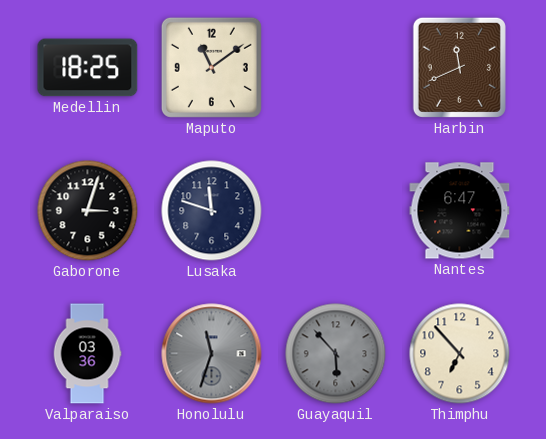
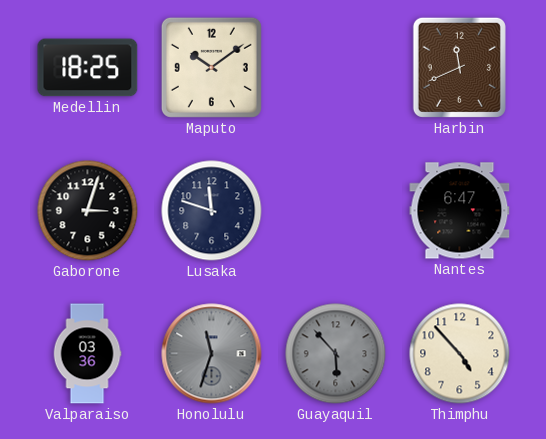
Maputo: 11:09 -> 10:09
Thimphu: 6:53 -> 4:53
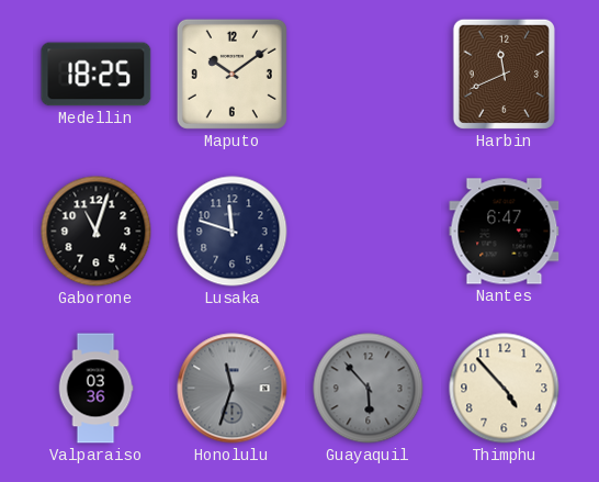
Gaborone: 3:03 -> 11:03
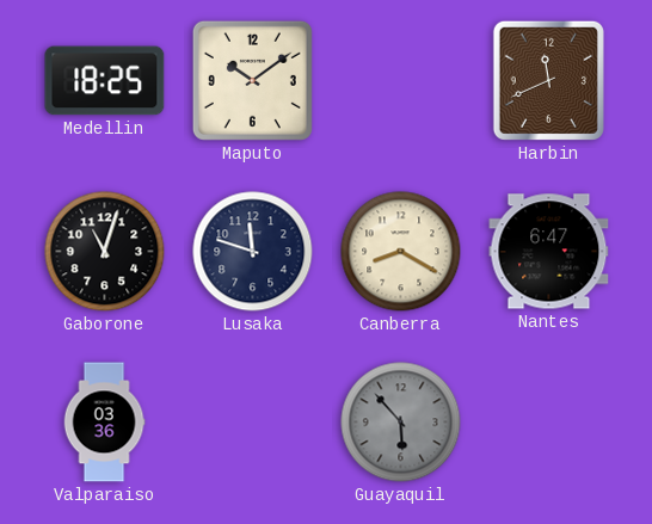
Canberra: none -> 8:20
Honolulu: 11:33 -> none
Thimphu: 4:53 -> none
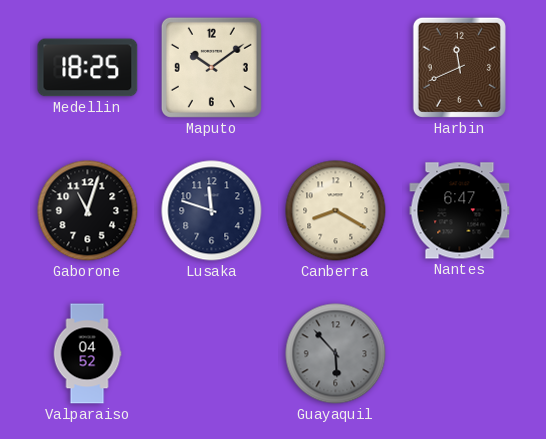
Valparaiso: 03:36 -> 04:52
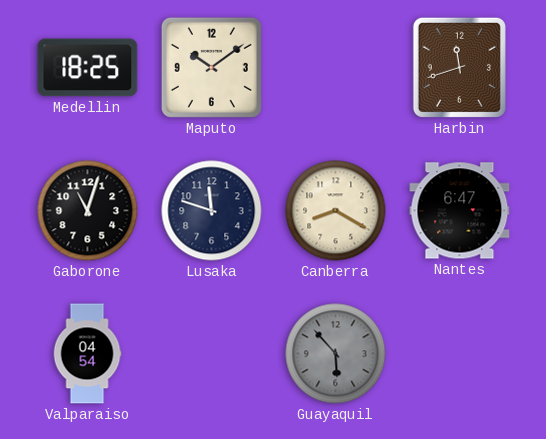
Harbin: 11:41 -> 11:42
Valparaiso: 04:52 -> 04:54
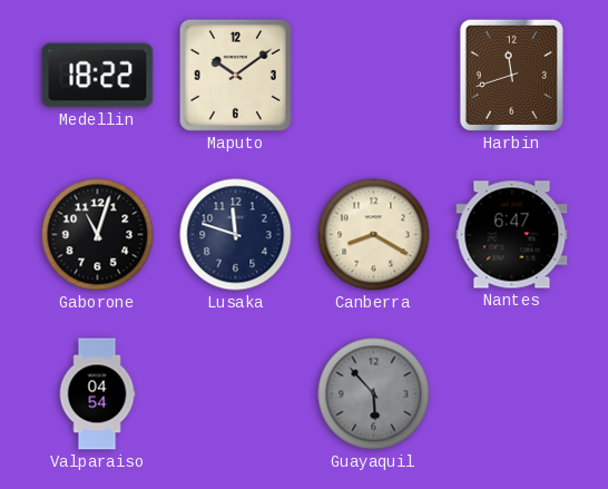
Medellin: 18:25 -> 18:22
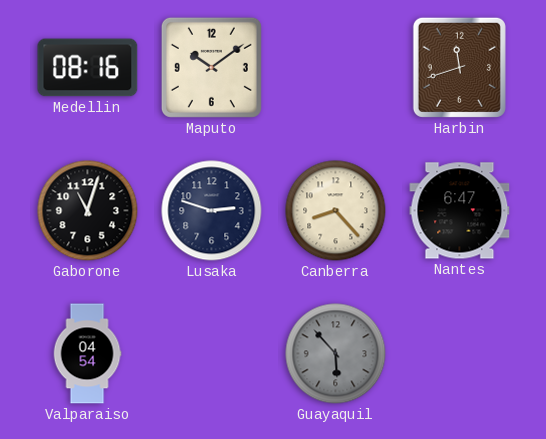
Medellin: 18:22 -> 08:16
Lusaka: 11:48 -> 2:48
Canberra: 8:20 -> 8:23
